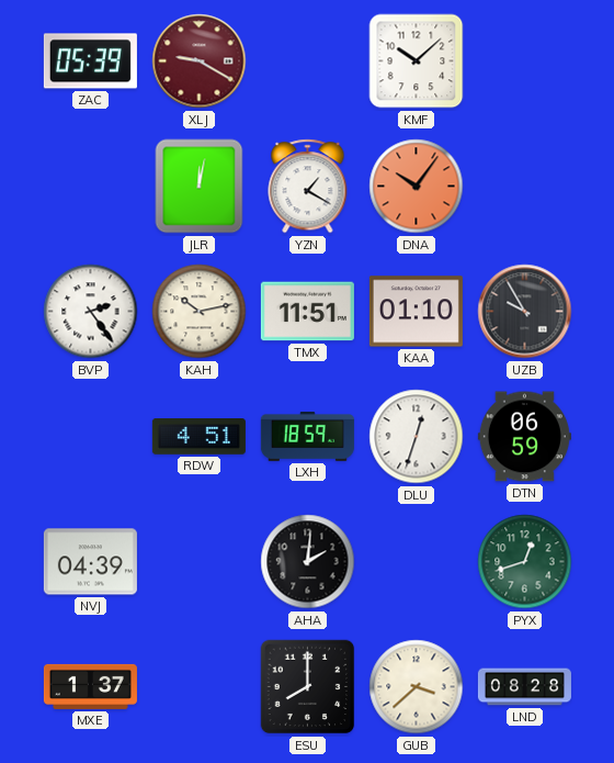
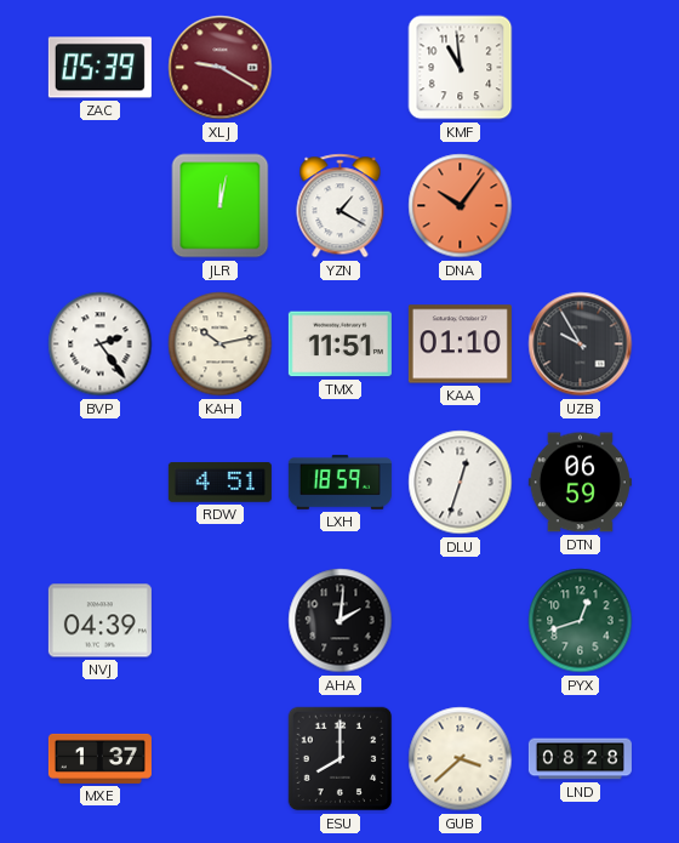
KMF: 10:08 -> 10:59
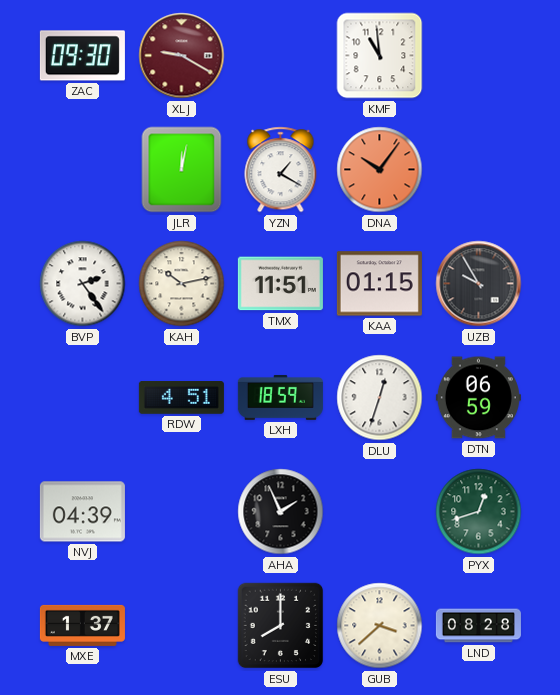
ZAC: 05:39 -> 09:30
KAA: 01:10 -> 01:15
AHA: 2:01 -> 1:56
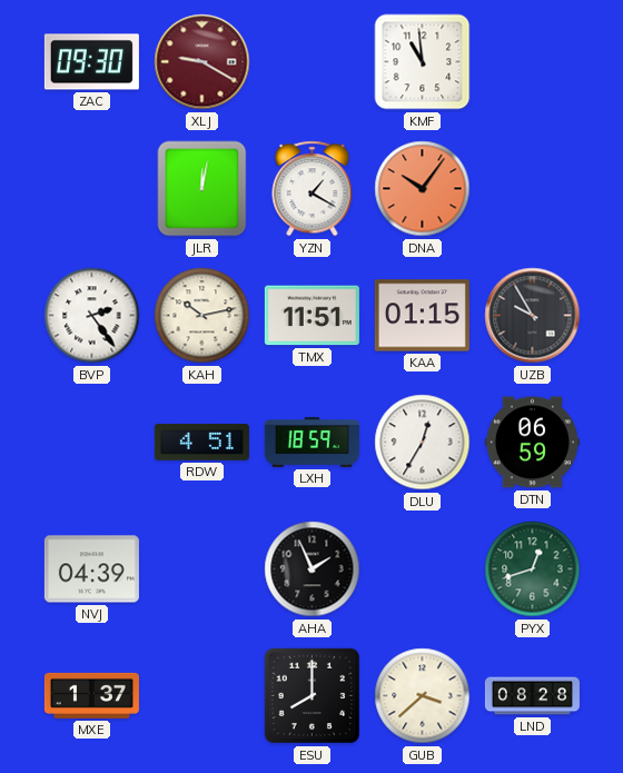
DLU: 12:33 -> 12:35
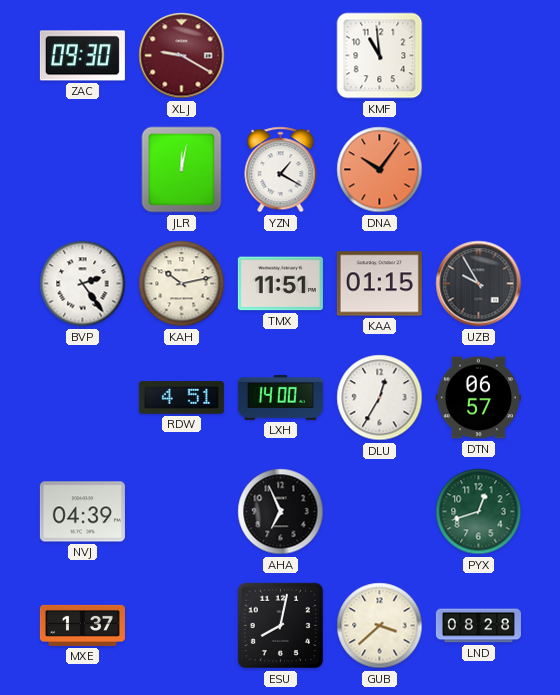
LXH: 18:59 -> 14:00
DTN: 06:59 -> 06:57
AHA: 1:56 -> 6:56
ESU: 8:00 -> 8:02
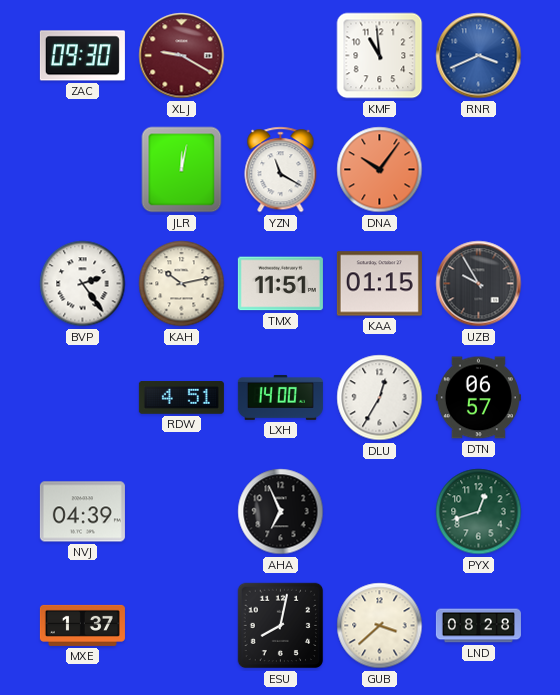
RNR: none -> 3:41
YZN: 1:20 -> 11:20
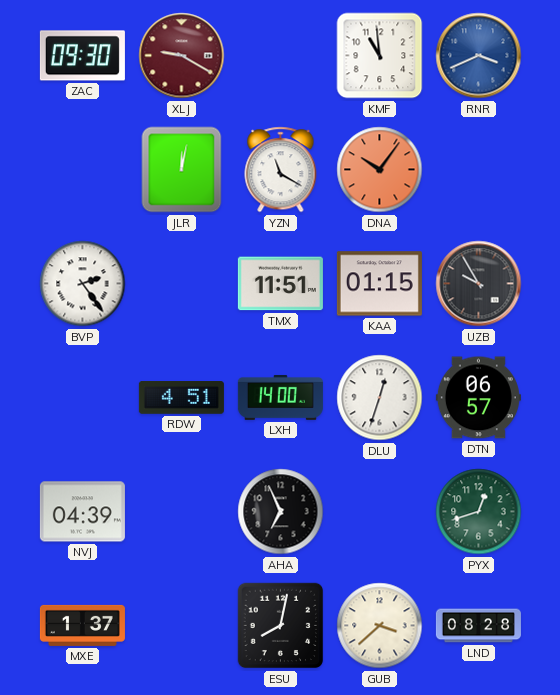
KAH: 10:13 -> none
DLU: 12:35 -> 12:33
